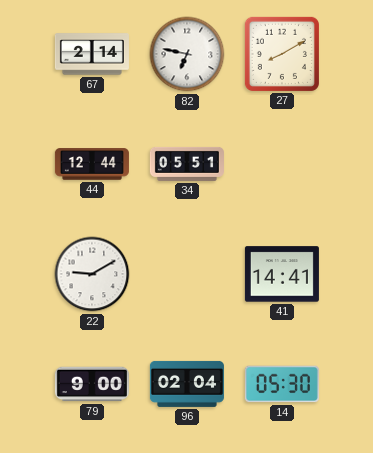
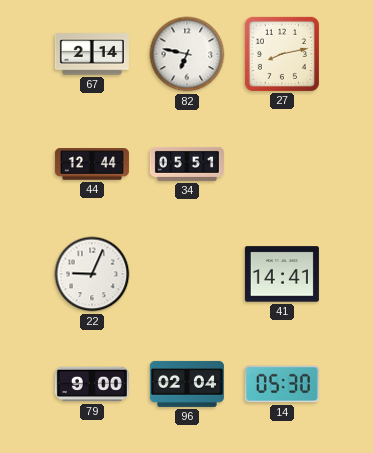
27: 8:10 -> 8:13
22: 9:10 -> 9:04
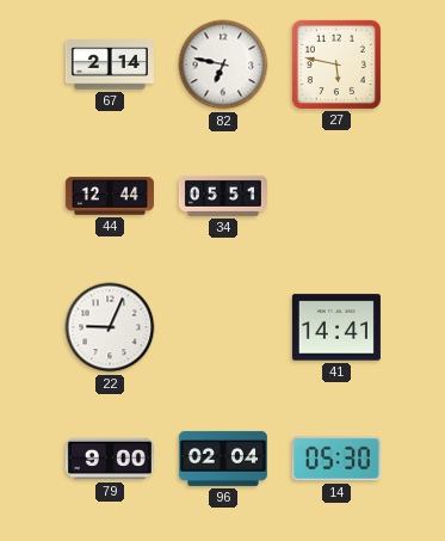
27: 8:13 -> 5:47
